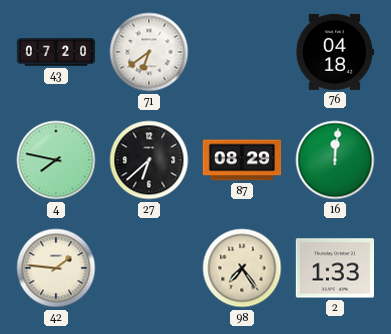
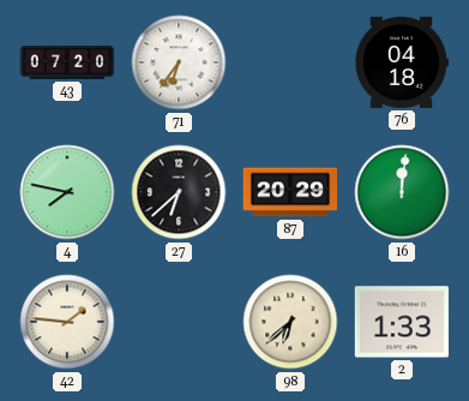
71: 6:39 -> 6:36
87: 08:29 -> 20:29
98: 7:24 -> 6:38
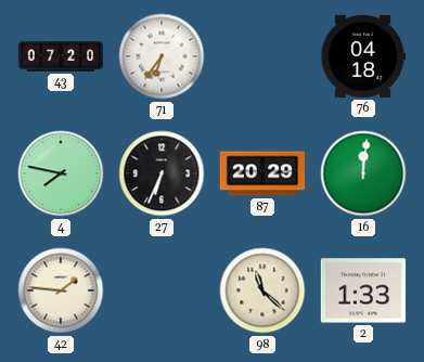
27: 6:38 -> 6:34
98: 6:38 -> 11:22
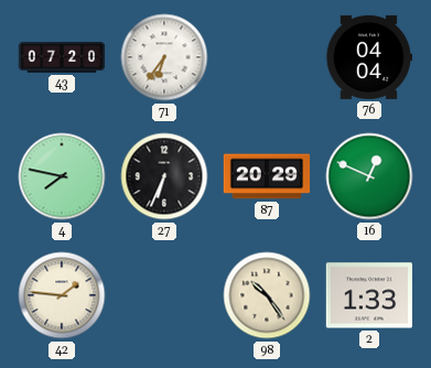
76: 04:18 -> 04:04
16: 12:01 -> 12:49
98: 11:22 -> 10:24
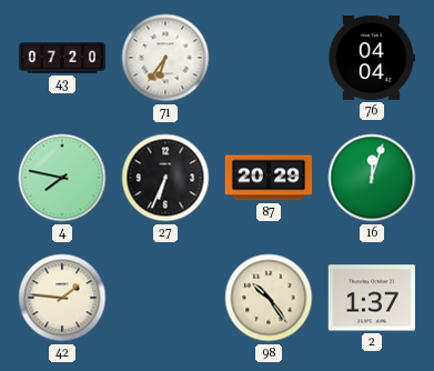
16: 12:49 -> 12:03
2: 1:33 -> 1:37
